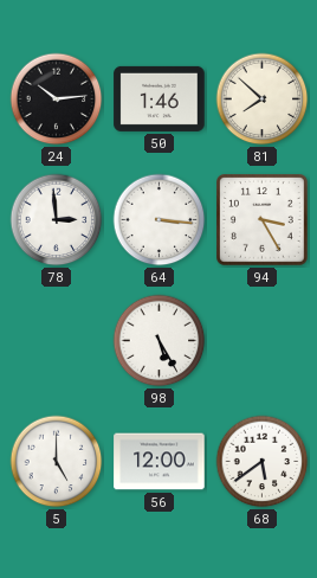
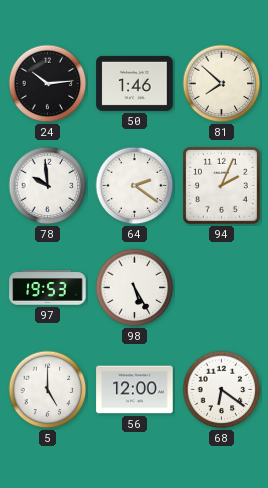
78: 2:59 -> 9:59
64: 3:16 -> 2:21
94: 3:25 -> 2:04
97: none -> 19:53
68: 5:39 -> 6:21
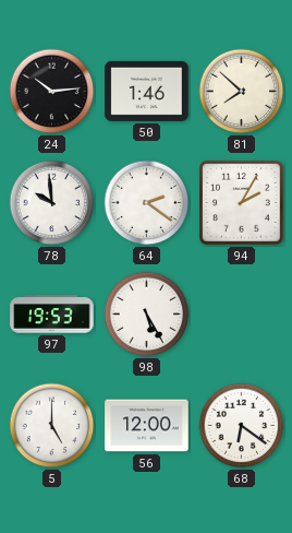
94: 2:04 -> 2:05
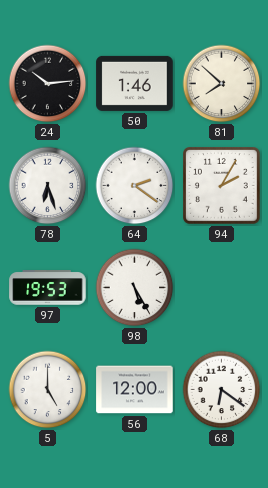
78: 9:59 -> 6:27
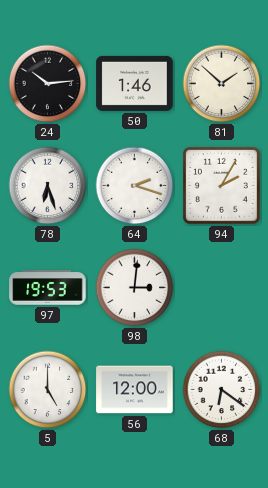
81: 7:52 -> 1:52
64: 2:21 -> 2:18
98: 5:25 -> 3:01
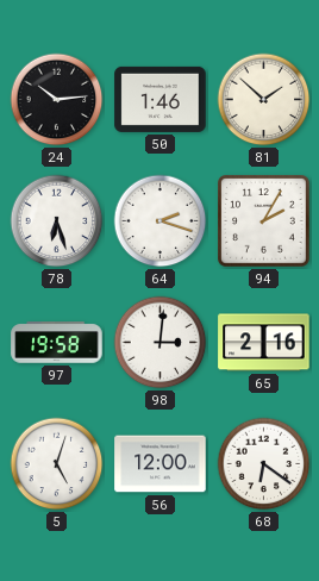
97: 19:53 -> 19:58
65: none -> 2:16
5: 5:00 -> 5:03
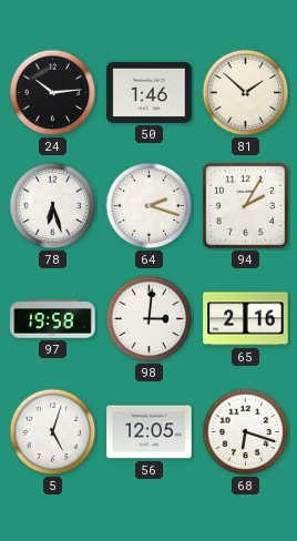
56: 12:00 -> 12:05
68: 6:21 -> 6:18
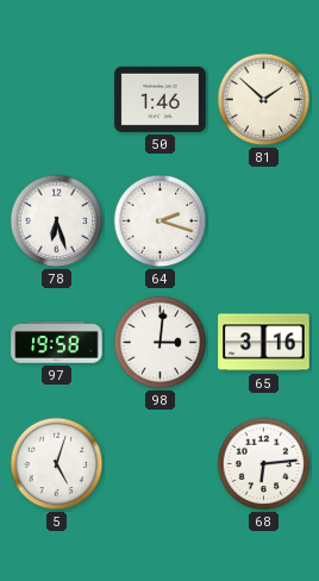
24: 10:14 -> none
94: 2:05 -> none
65: 2:16 -> 3:16
56: 12:05 -> none
68: 6:18 -> 6:14
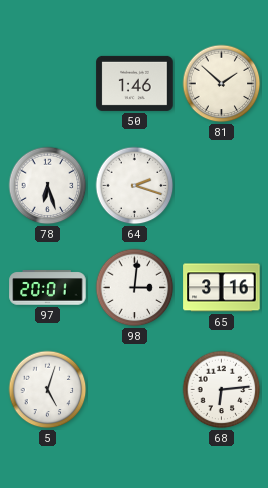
97: 19:58 -> 20:01
